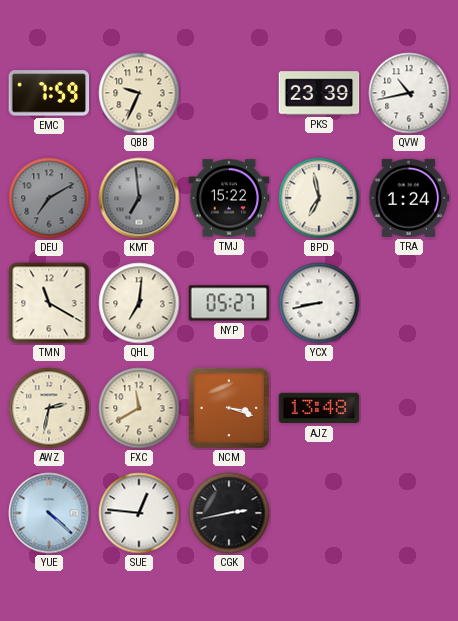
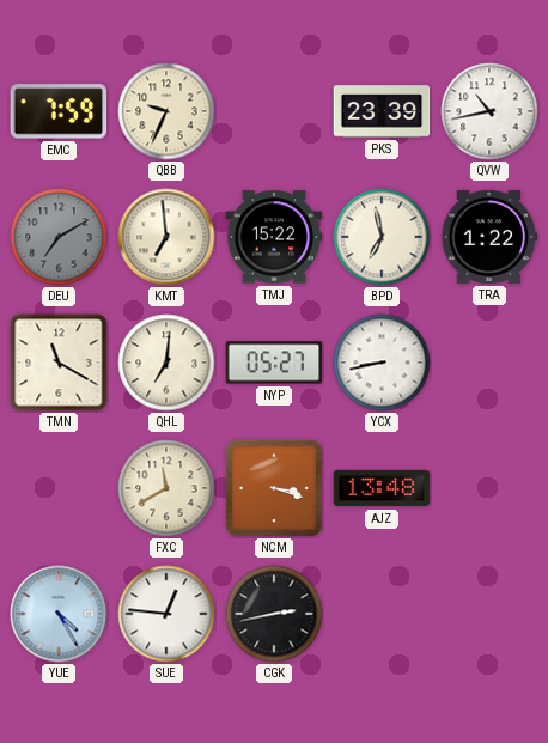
KMT dial: grey -> cream
TRA: 1:24 -> 1:22
AWZ: 2:32 -> none
YUE: 4:22 -> 4:25
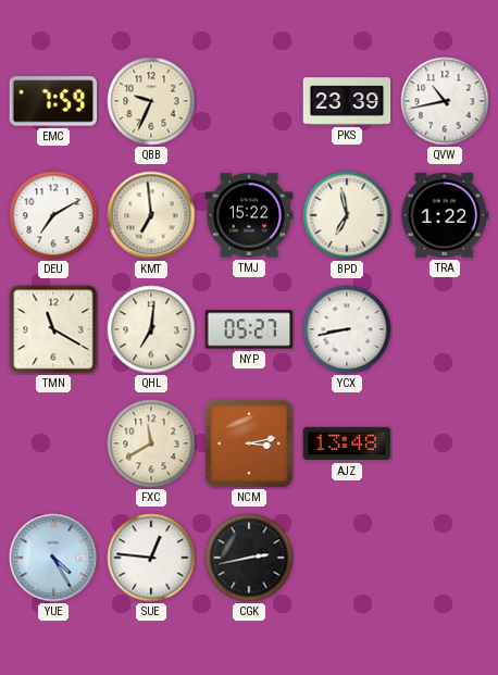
DEU dial: grey -> white
NCM: 3:18 -> 3:13
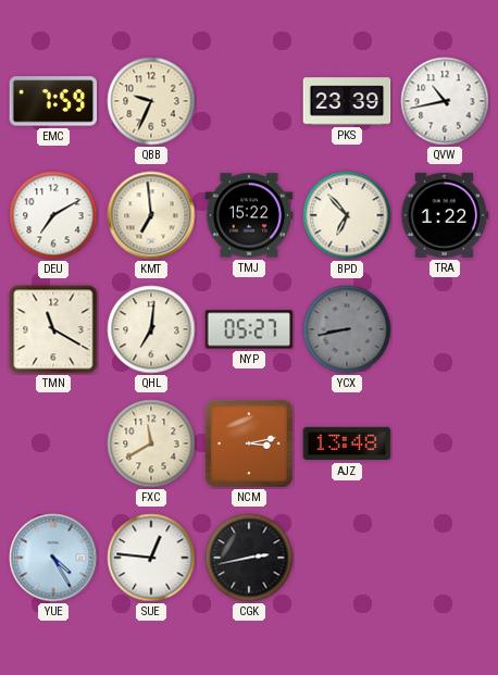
BPD: 6:58 -> 6:53
YCX dial: white -> grey
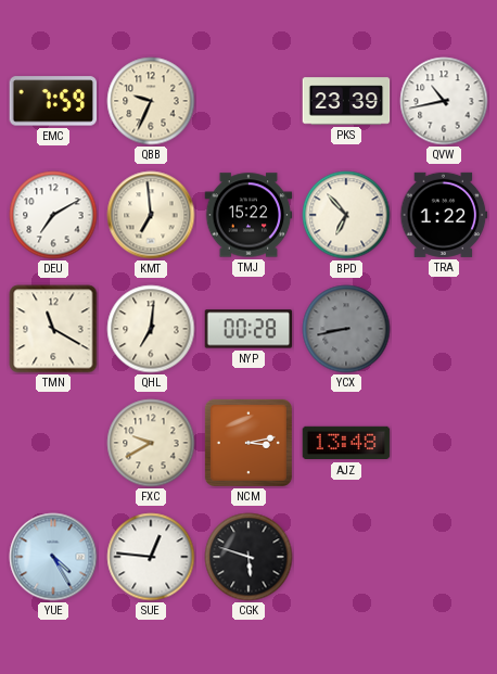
NYP: 05:27 -> 00:28
FXC: 11:40 -> 9:40
CGK: 2:43 -> 5:48
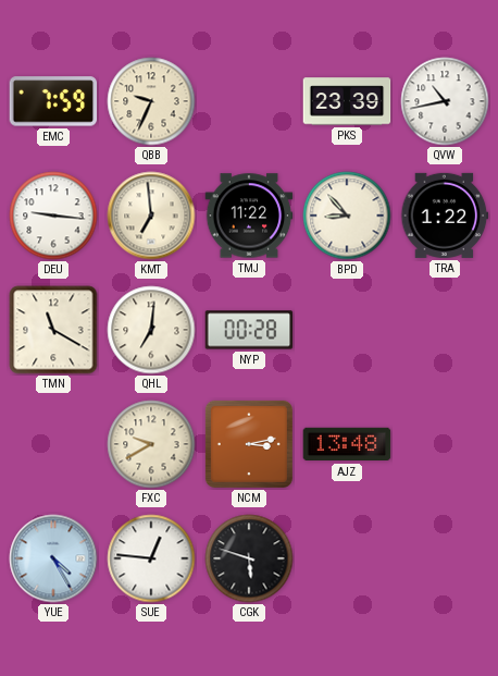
DEU: 7:10 -> 9:16
TMJ: 15:22 -> 11:22
BPD: 6:53 -> 8:53
YCX: 8:43 -> none
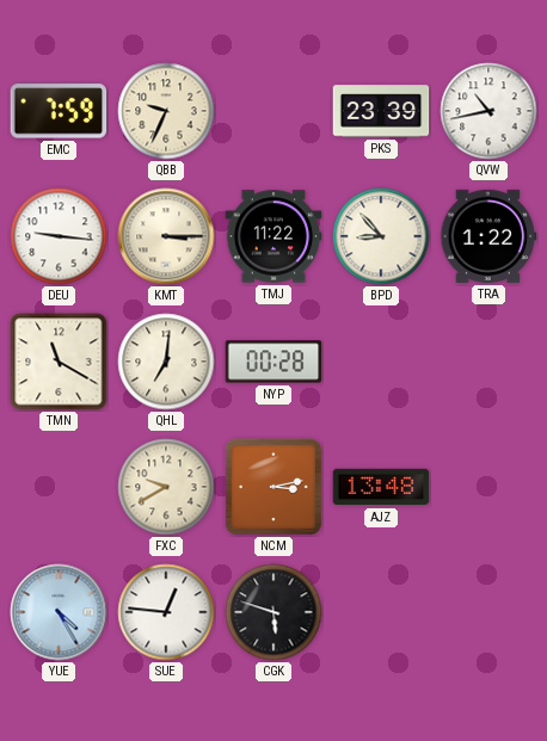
KMT: 6:59 -> 3:15
